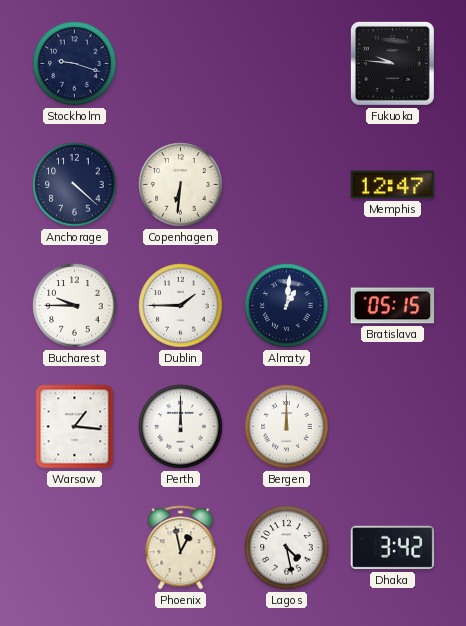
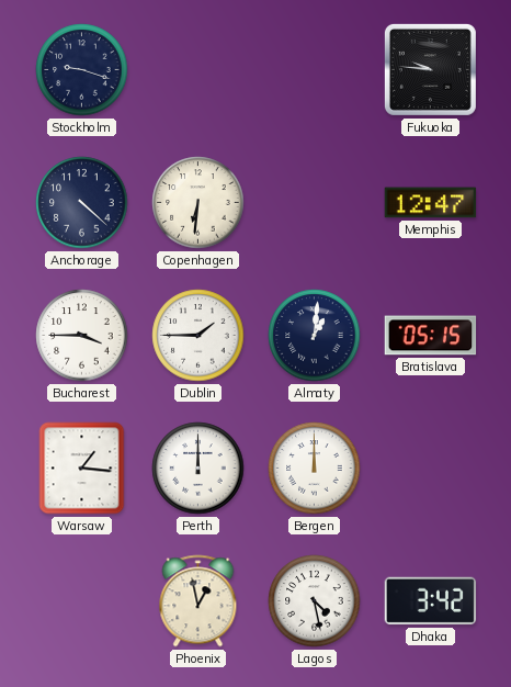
Bucharest: 9:45 -> 3:45
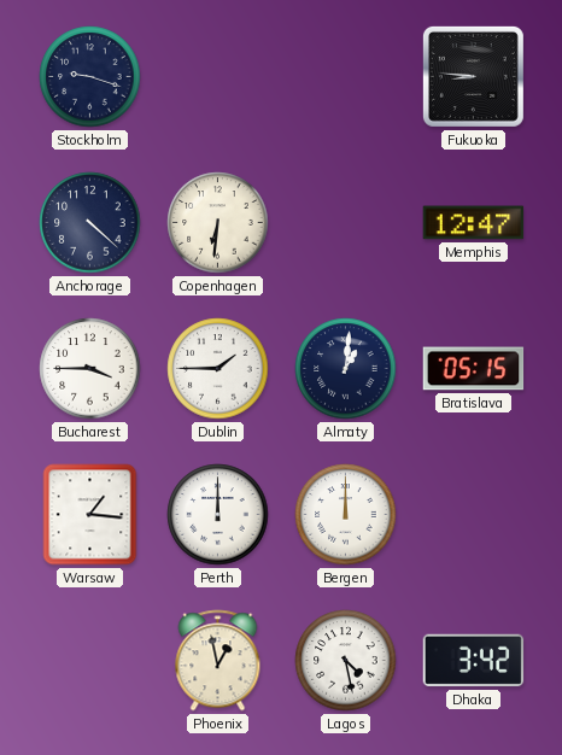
Fukuoka: 9:46 -> 8:46
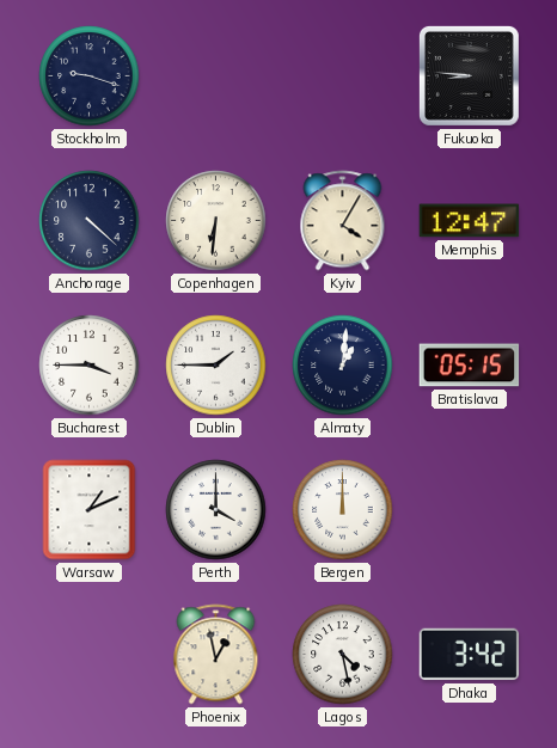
Kyiv: none -> 4:05
Warsaw: 1:16 -> 1:11
Perth: 12:00 -> 4:00
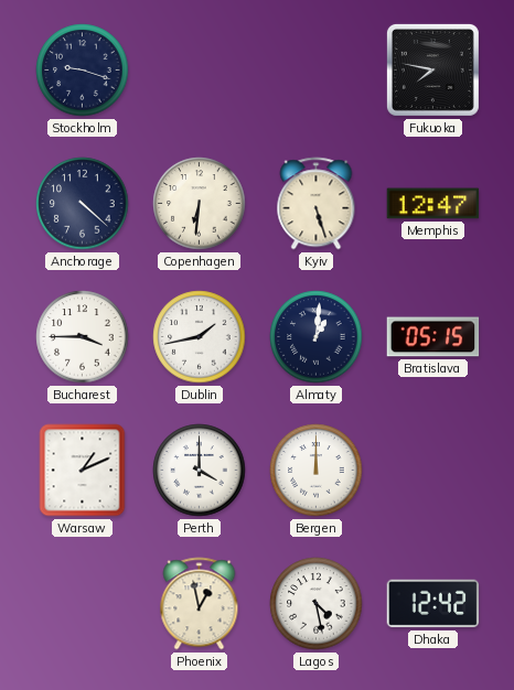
Fukuoka: 8:46 -> 7:47
Kyiv: 4:05 -> 5:27
Dublin: 1:45 -> 1:43
Dhaka: 3:42 -> 12:42
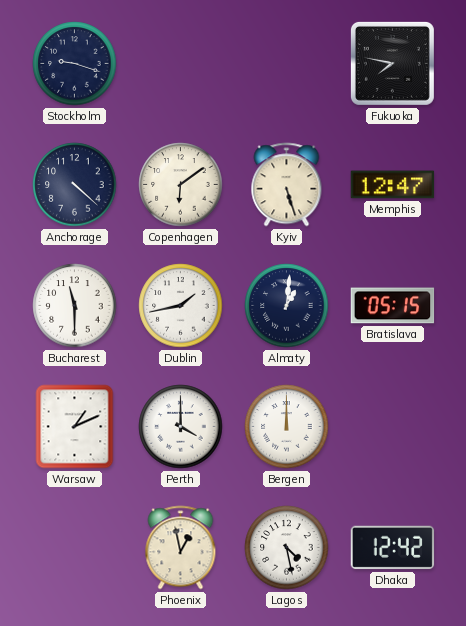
Copenhagen: 6:31 -> 6:09
Bucharest: 3:45 -> 11:30
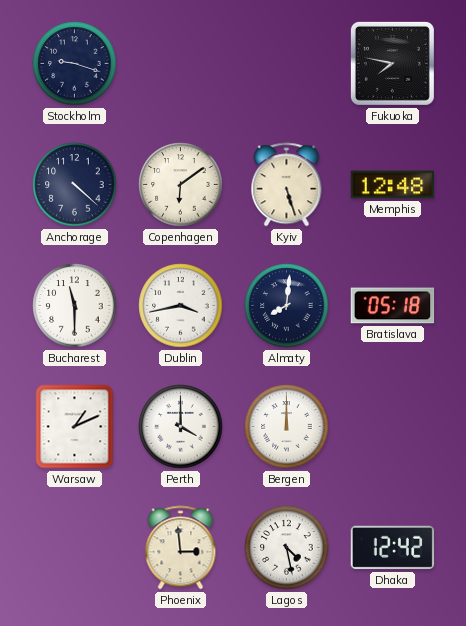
Memphis: 12:47 -> 12:48
Dublin: 1:43 -> 3:43
Almaty: 1:01 -> 8:01
Bratislava: 05:15 -> 05:18
Phoenix: 12:58 -> 2:59
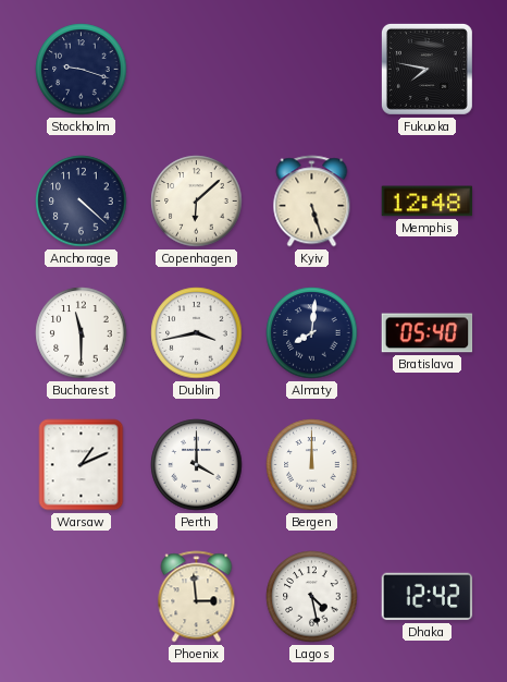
Copenhagen: 6:09 -> 6:08
Bratislava: 05:18 -> 05:40
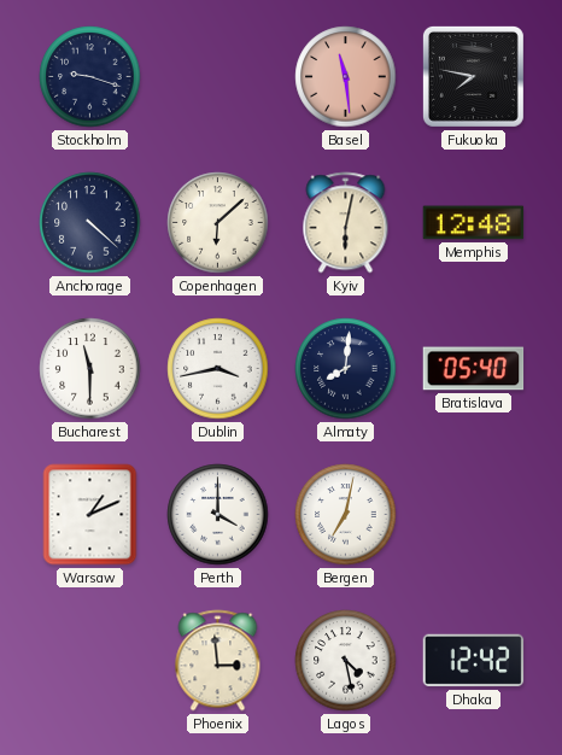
Basel: none -> 11:29
Kyiv: 5:27 -> 6:02
Bergen: 12:00 -> 7:02
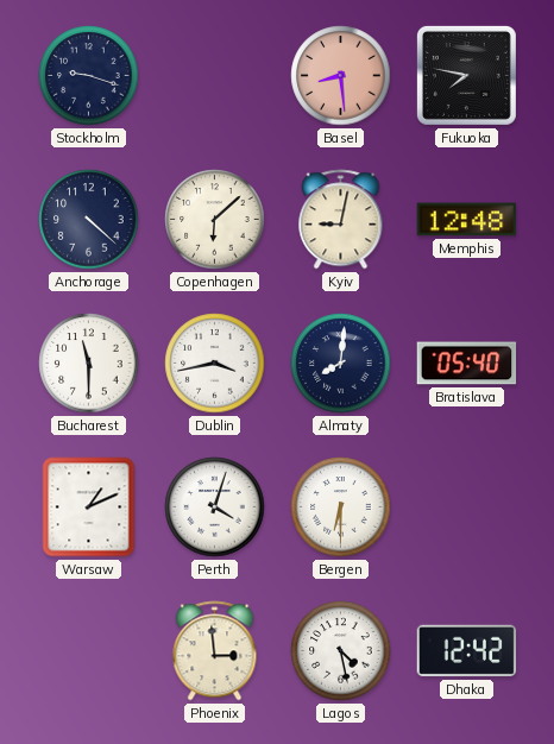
Basel: 11:29 -> 8:29
Kyiv: 6:02 -> 9:02
Perth: 4:00 -> 4:03
Bergen: 7:02 -> 6:30
